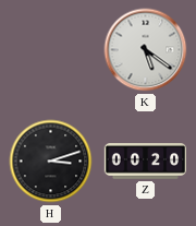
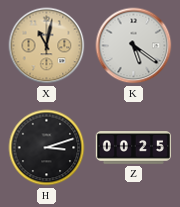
X: none -> 11:02
Z: 00:20 -> 00:25
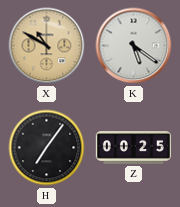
X: 11:02 -> 10:50
H: 3:12 -> 7:06
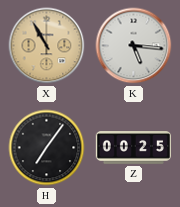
X: 10:50 -> 10:55
K: 5:21 -> 5:16
